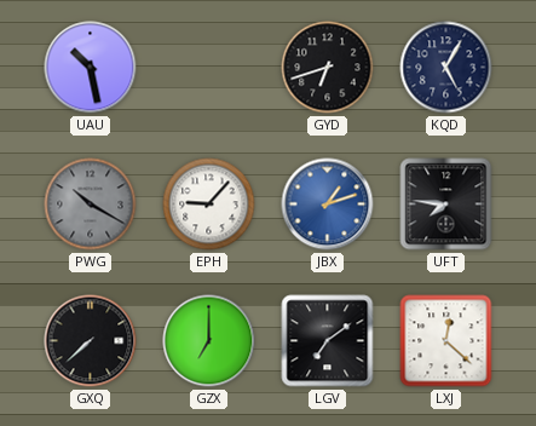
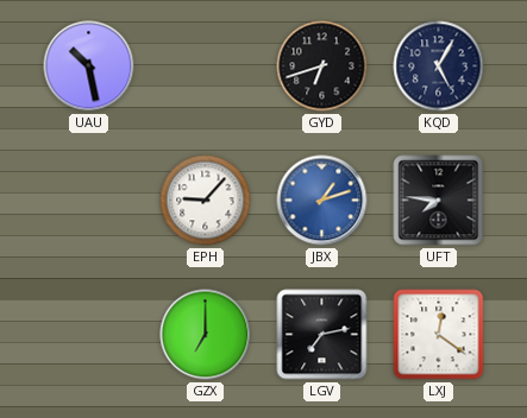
PWG: 10:20 -> none
GXQ: 7:38 -> none
LGV: 7:09 -> 7:13
LXJ: 12:22 -> 12:21
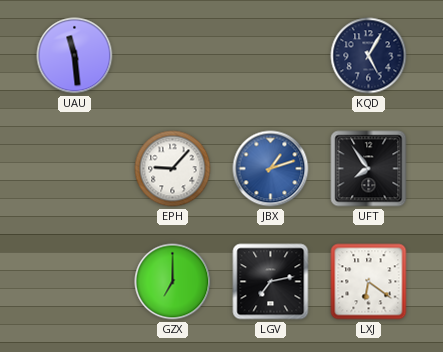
UAU: 10:28 -> 11:29
GYD: 6:42 -> none
UFT: 7:46 -> 7:54
LXJ: 12:21 -> 6:21
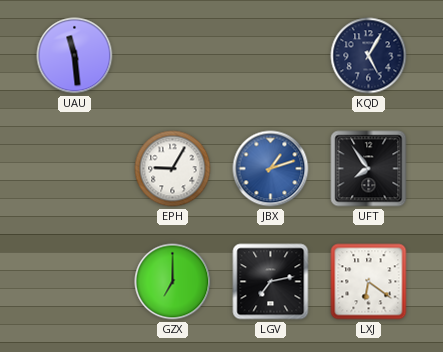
EPH: 9:07 -> 9:05
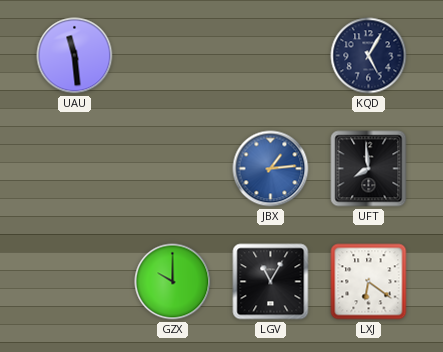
EPH: 9:05 -> none
JBX: 1:12 -> 1:14
UFT: 7:54 -> 7:59
GZX: 7:00 -> 10:00
LGV: 7:13 -> 11:05
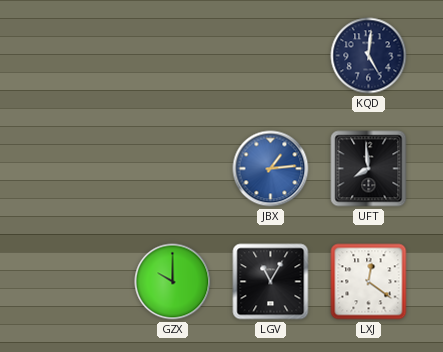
UAU: 11:29 -> none
KQD: 5:05 -> 5:01
LXJ: 6:21 -> 12:21
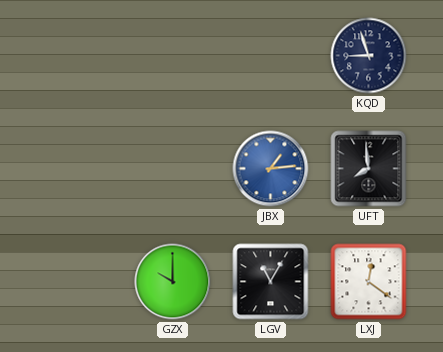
KQD: 5:01 -> 8:57
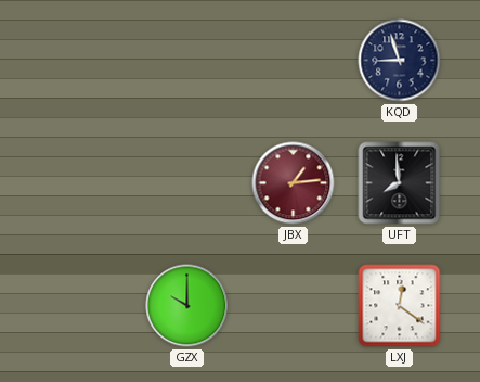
JBX dial: blue -> burgundy
LGV: 11:05 -> none
